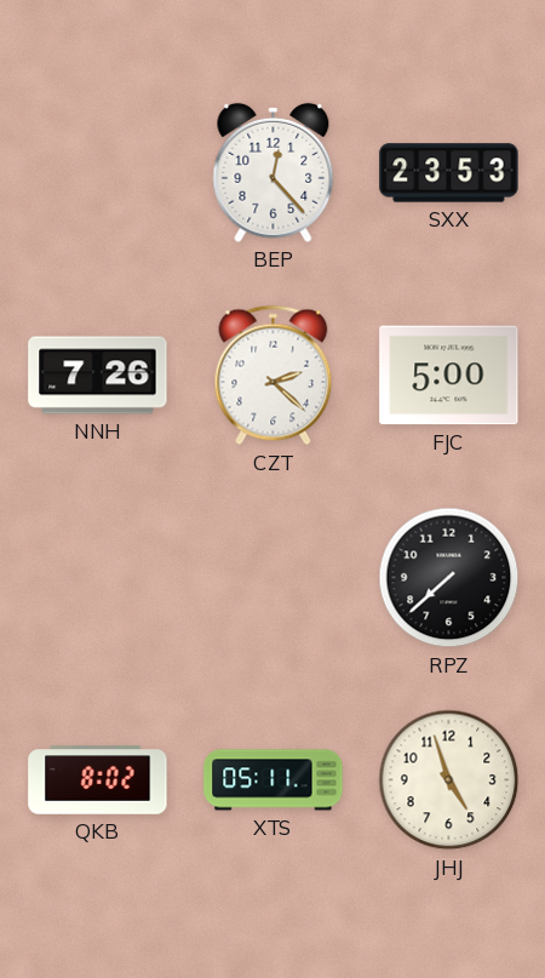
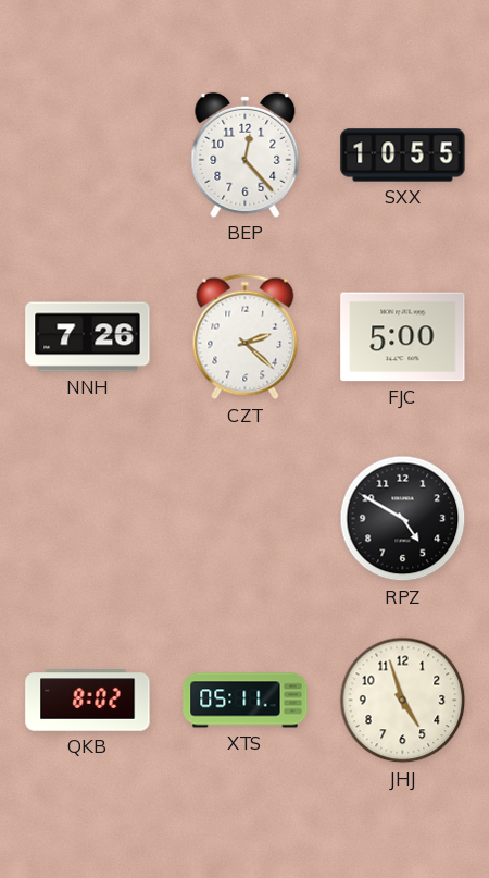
SXX: 23:53 -> 10:55
RPZ: 7:38 -> 4:50
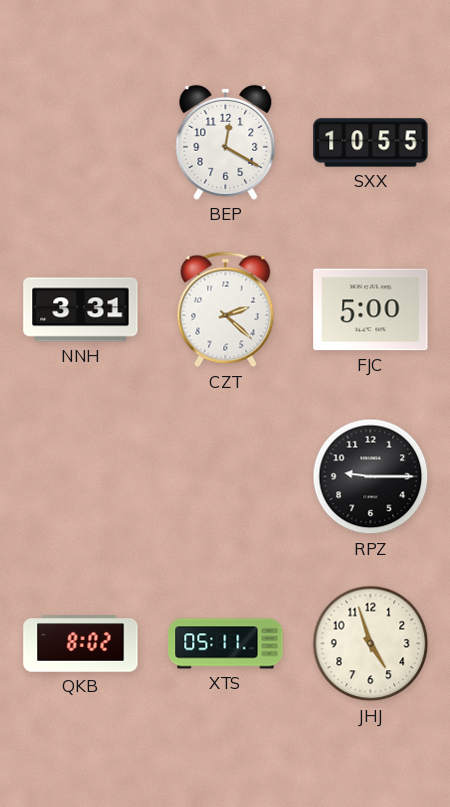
BEP: 12:23 -> 12:20
NNH: 7:26 -> 3:31
RPZ: 4:50 -> 9:15
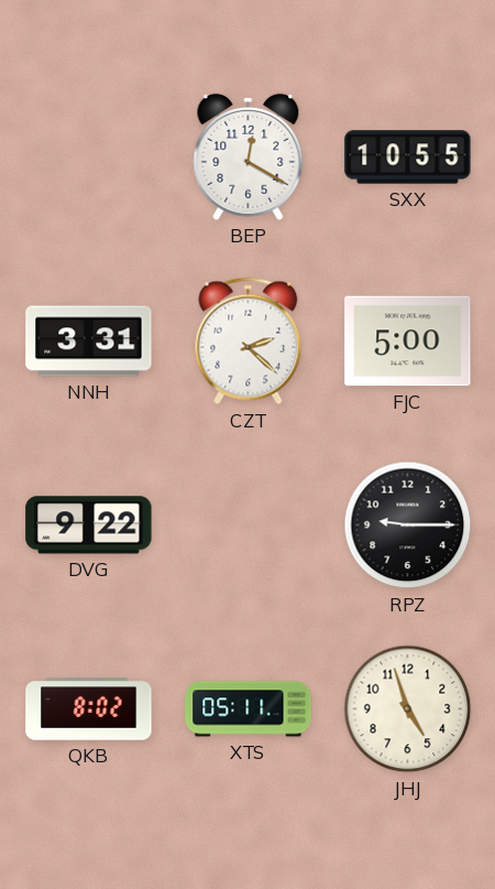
DVG: none -> 9:22
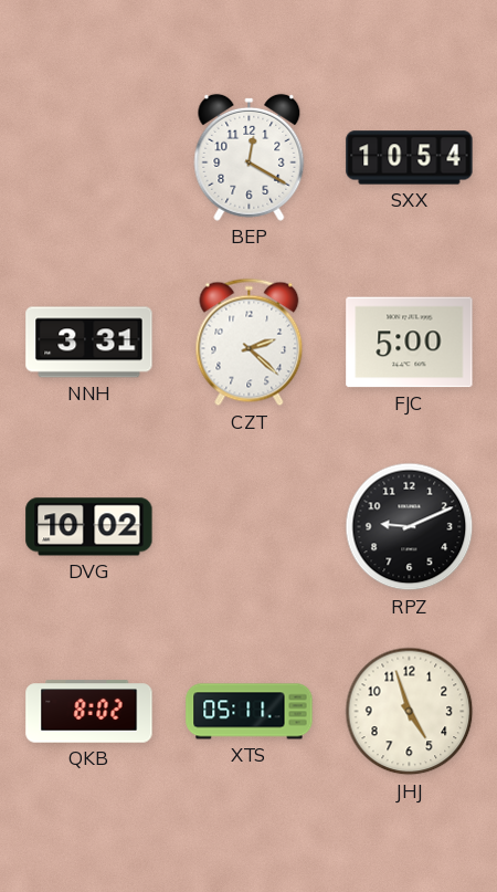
SXX: 10:55 -> 10:54
DVG: 9:22 -> 10:02
RPZ: 9:15 -> 9:11
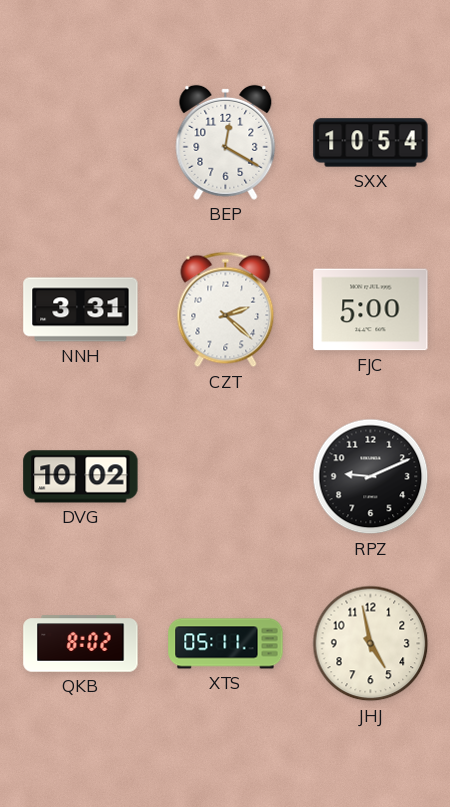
JHJ: 4:57 -> 4:58
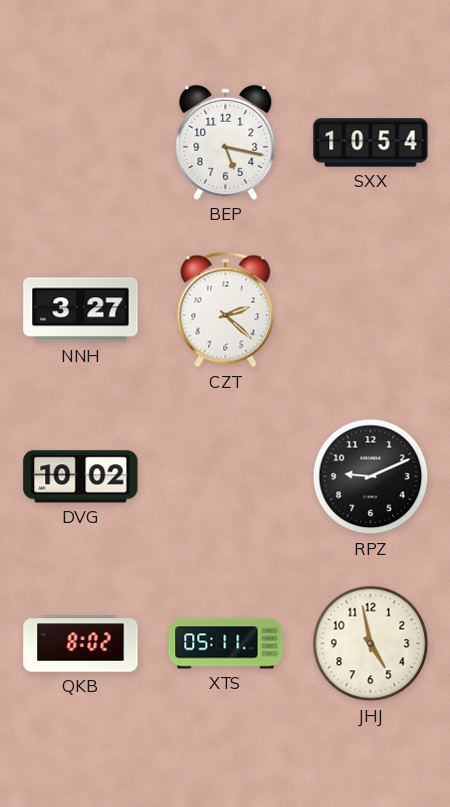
BEP: 12:20 -> 5:17
NNH: 3:31 -> 3:27
FJC: 5:00 -> none
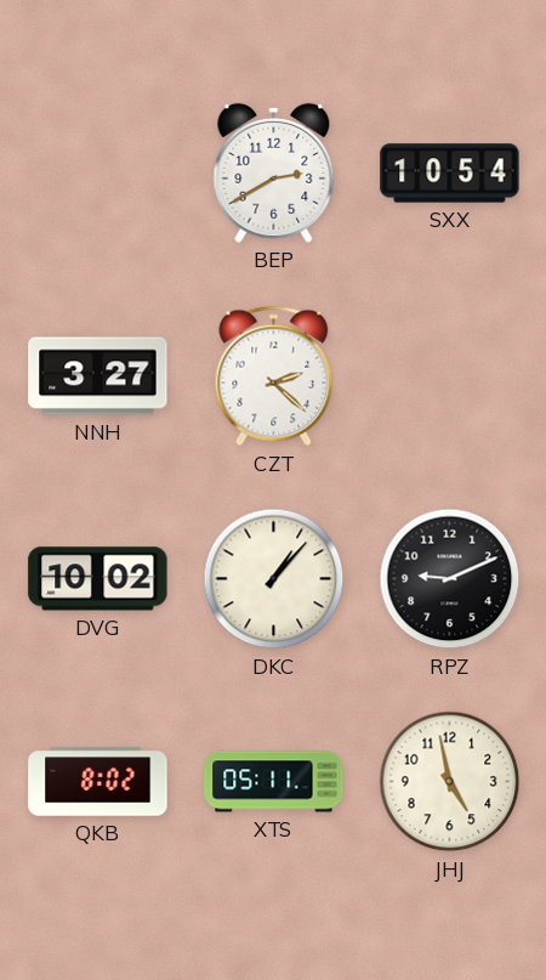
BEP: 5:17 -> 2:40
DKC: none -> 1:07
